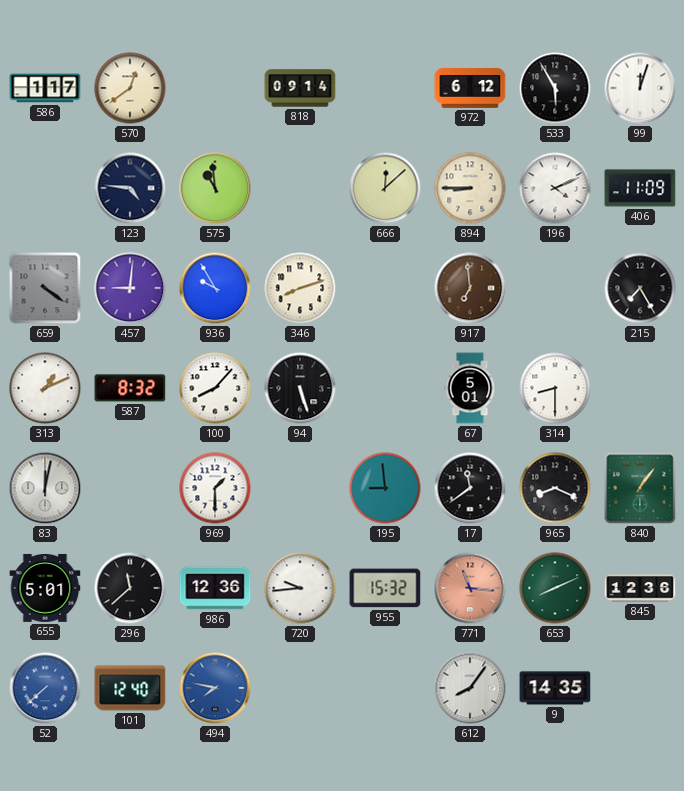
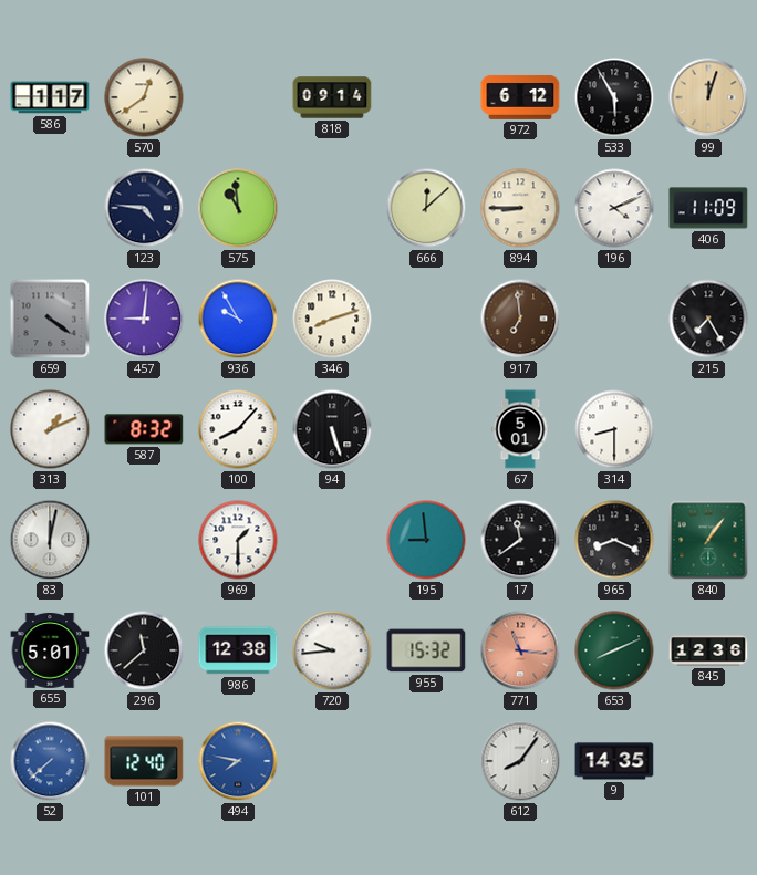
99 dial: white -> champagne
986: 12:36 -> 12:38
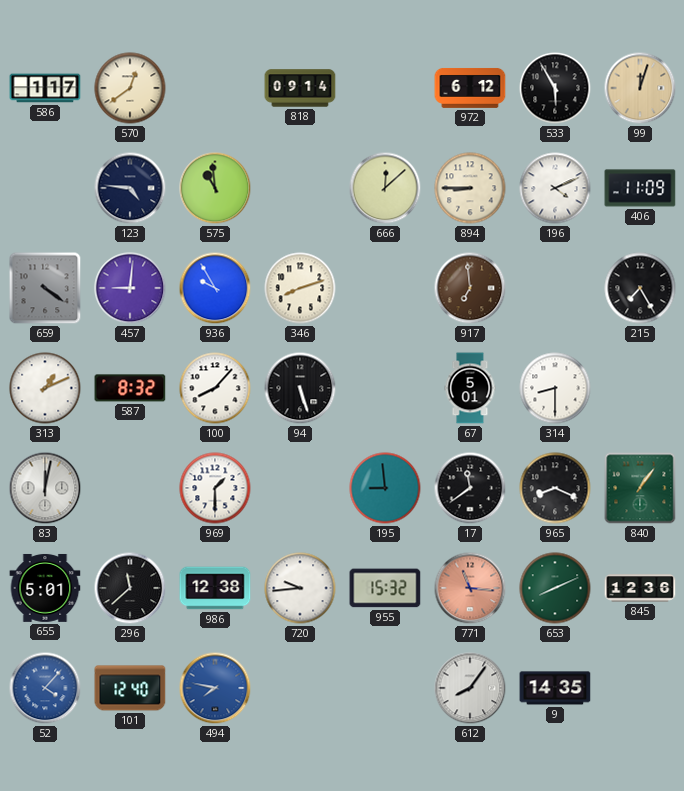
52: 7:38 -> 4:07
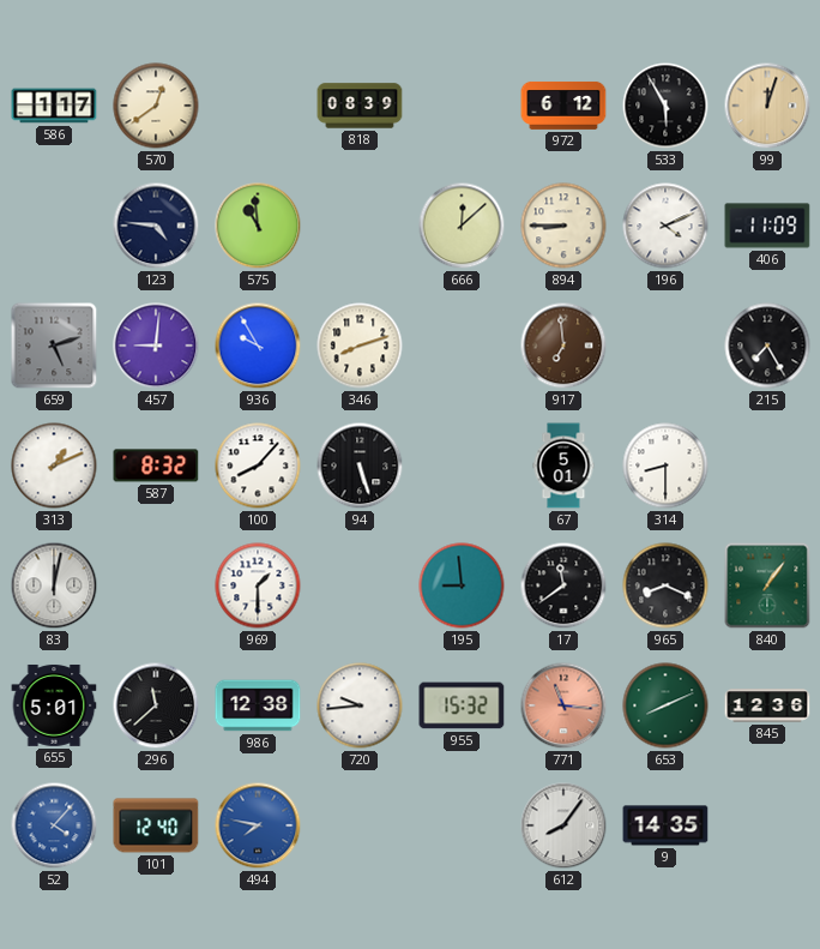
818: 09:14 -> 08:39
659: 4:21 -> 5:12
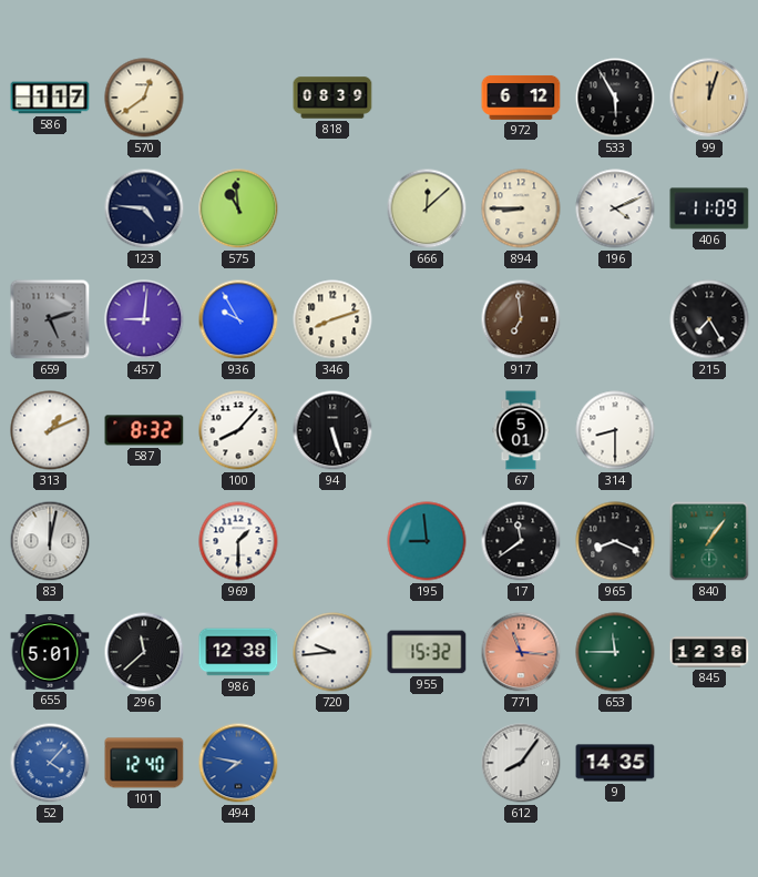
653: 8:11 -> 11:45
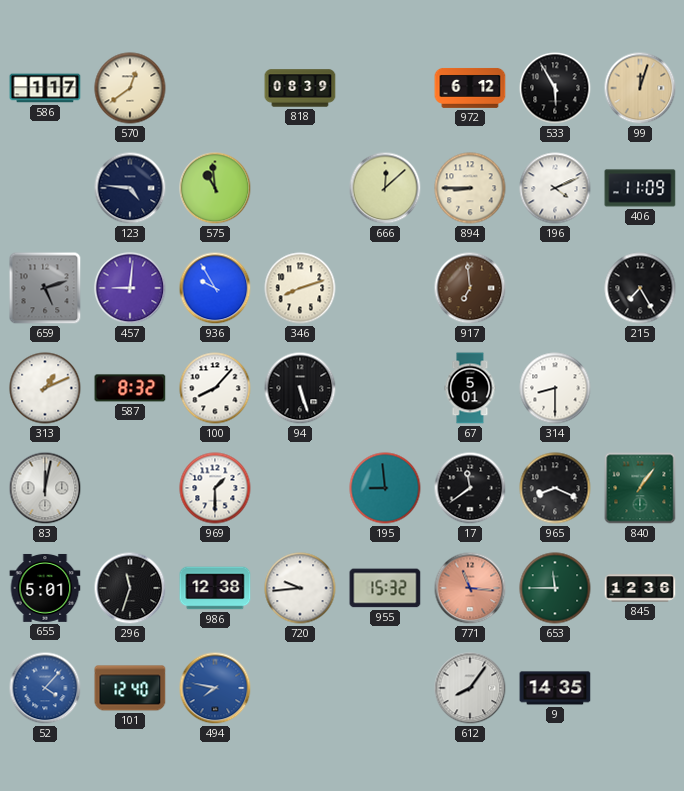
296: 11:38 -> 11:33
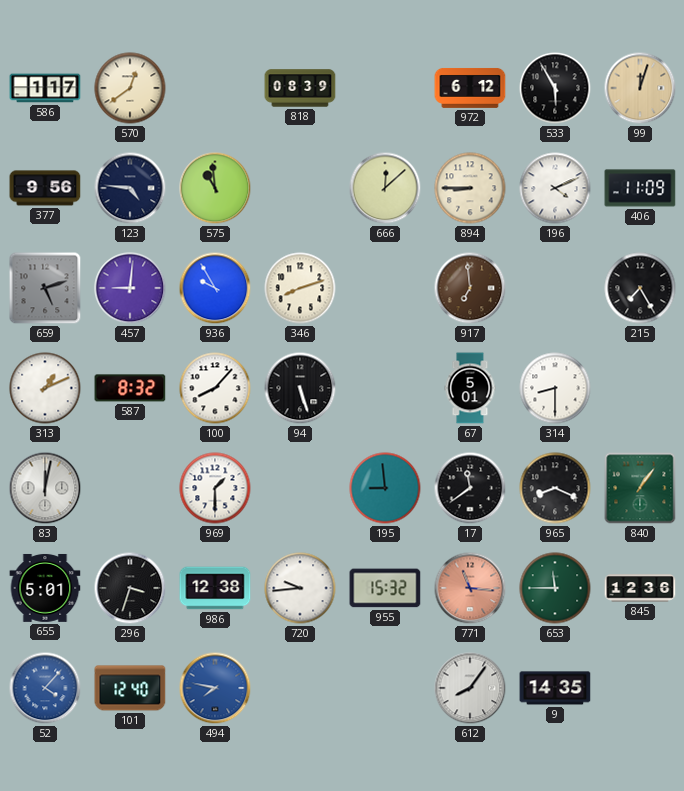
377: none -> 9:56
296: 11:33 -> 3:33
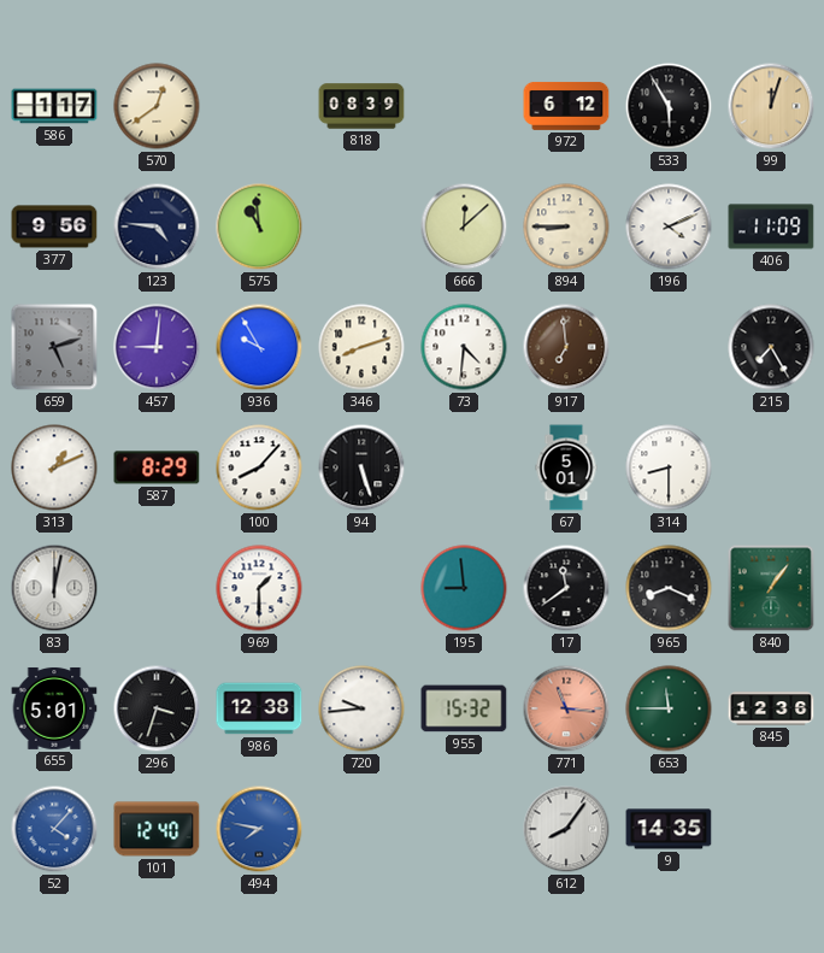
73: none -> 4:31
587: 8:32 -> 8:29
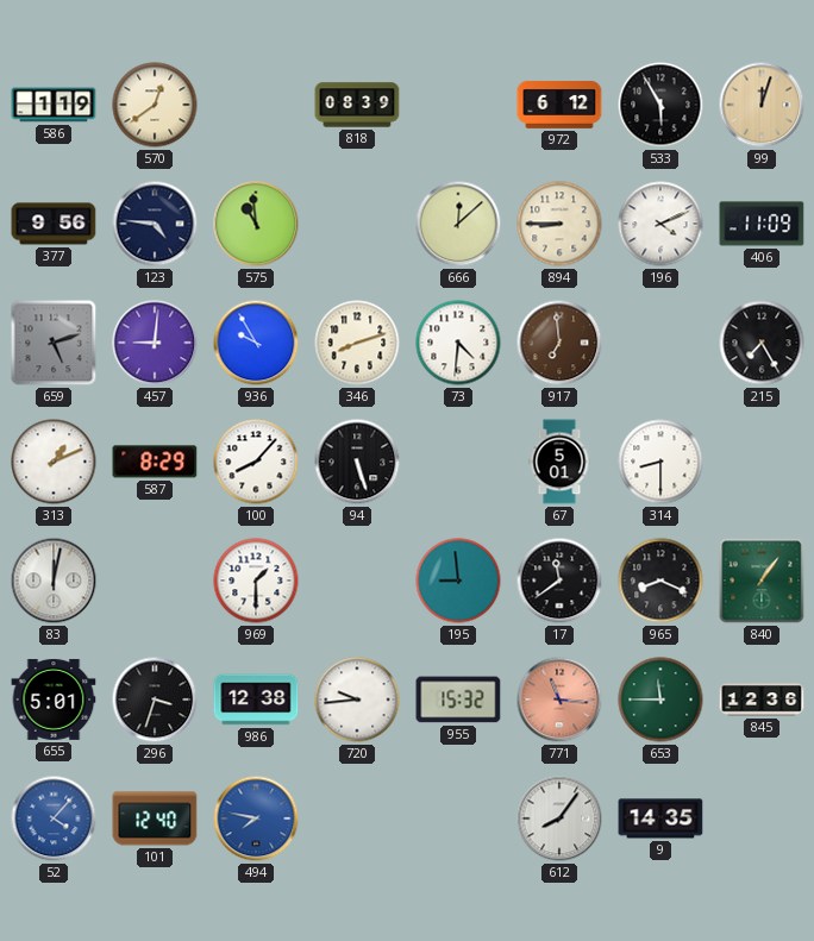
586: 1:17 -> 1:19
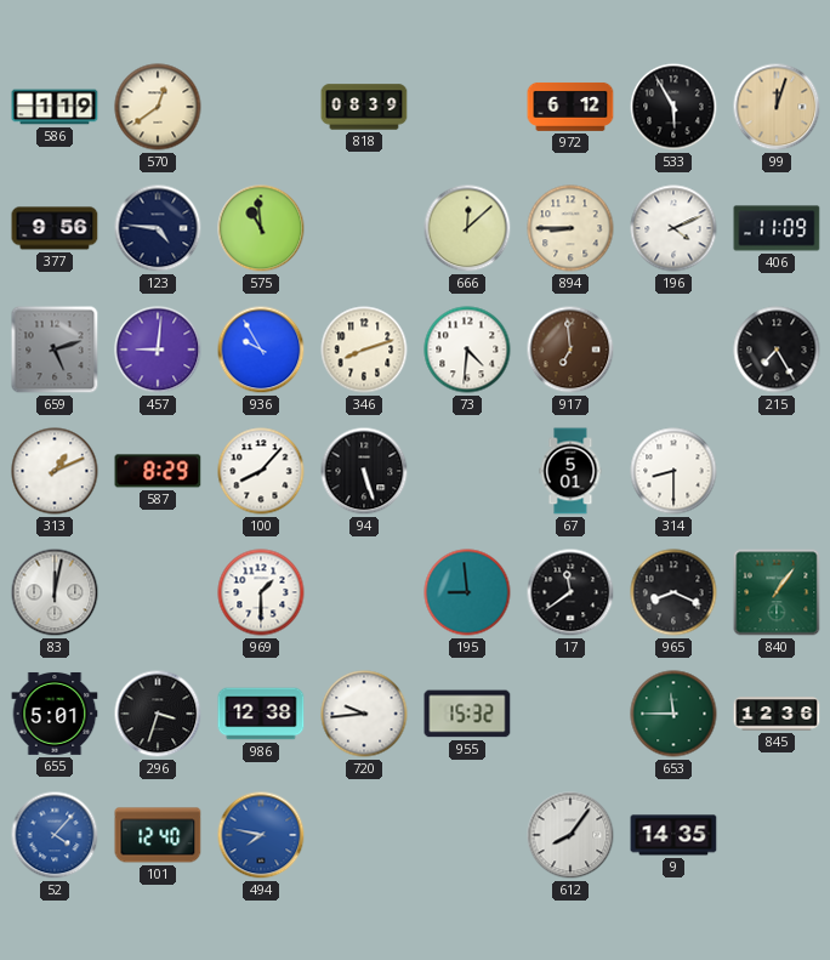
771: 11:16 -> none
